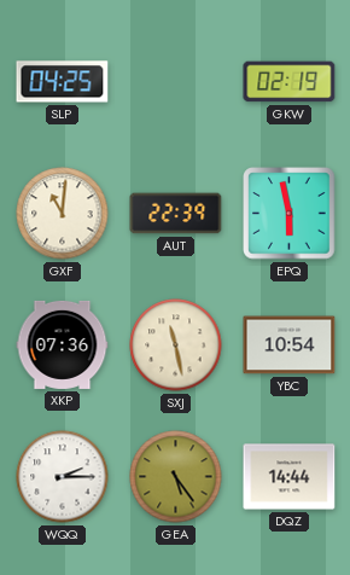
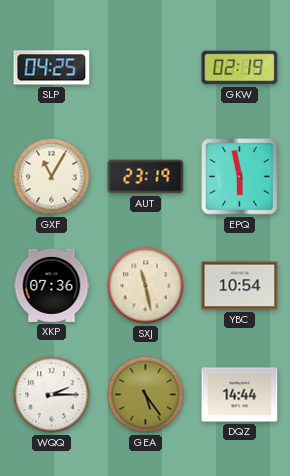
GXF: 11:01 -> 11:05
AUT: 22:39 -> 23:19
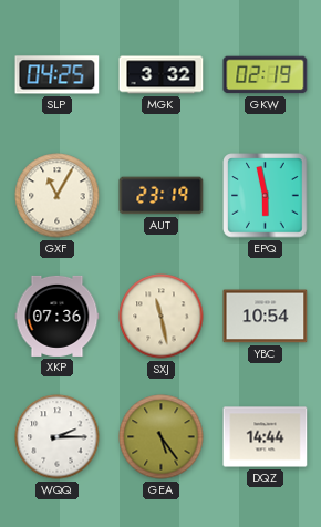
MGK: none -> 3:32
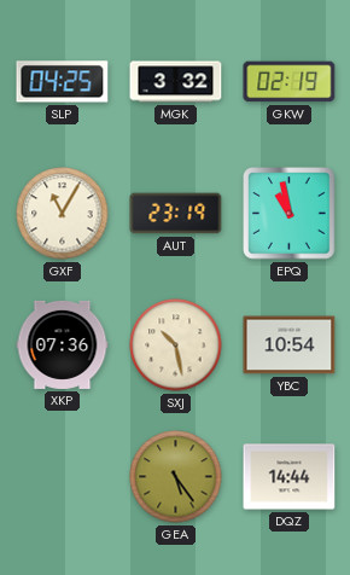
EPQ: 5:58 -> 10:58
SXJ: 11:28 -> 10:28
WQQ: 2:15 -> none
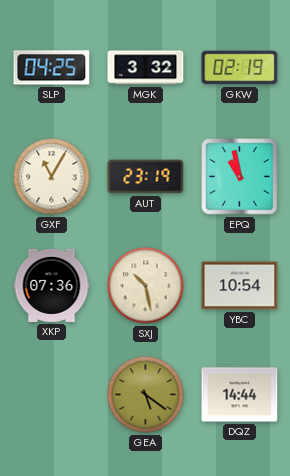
GEA: 5:24 -> 5:21
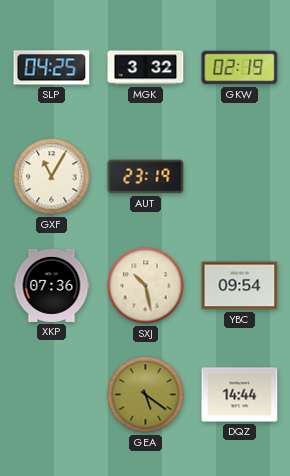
EPQ: 10:58 -> none
YBC: 10:54 -> 09:54
